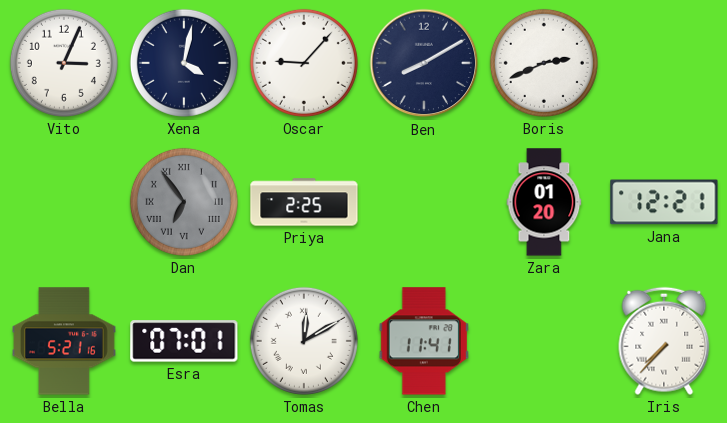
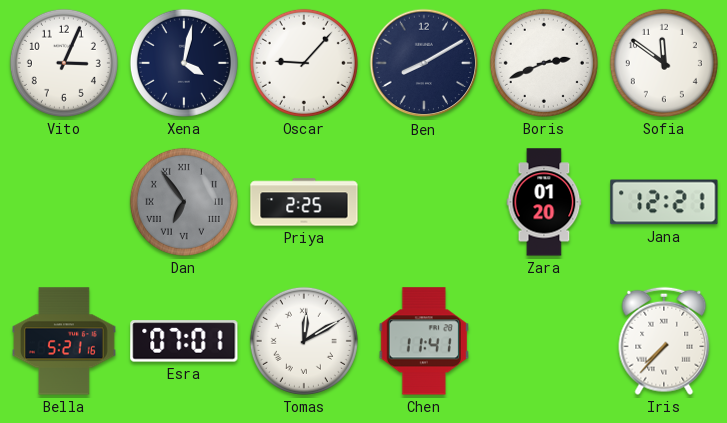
Sofia: none -> 11:51
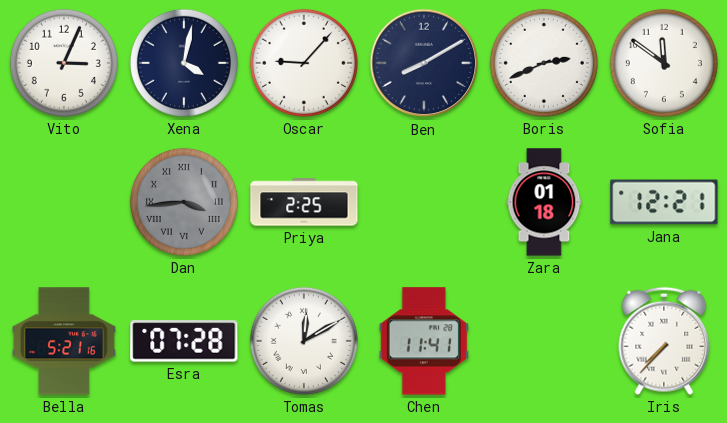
Dan: 6:54 -> 3:44
Zara: 01:20 -> 01:18
Esra: 07:01 -> 07:28
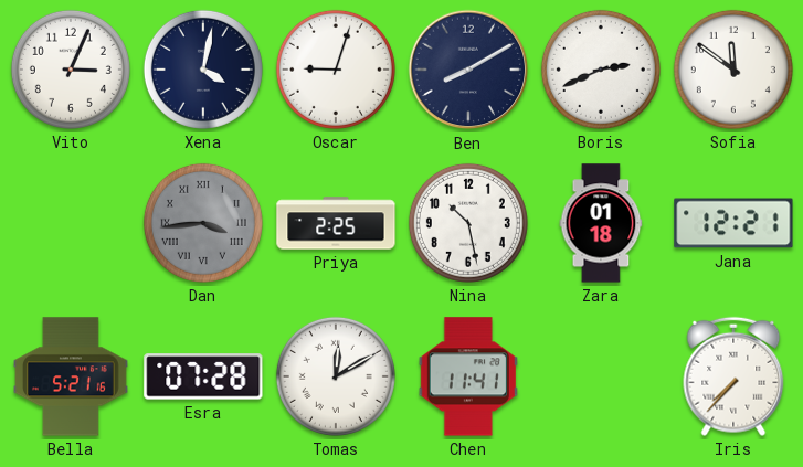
Oscar: 9:07 -> 9:03
Nina: none -> 10:28
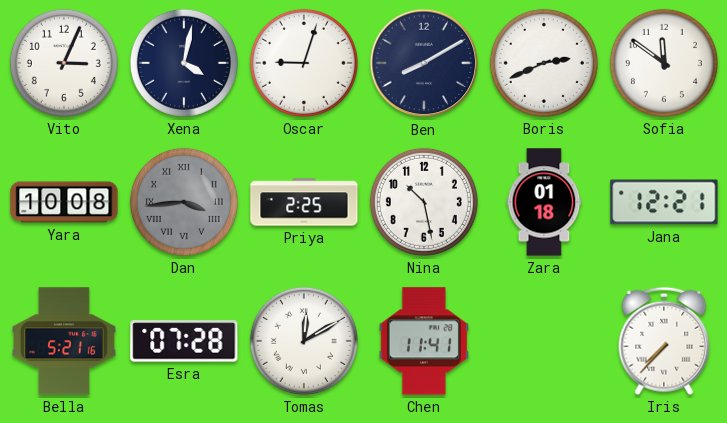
Yara: none -> 10:08
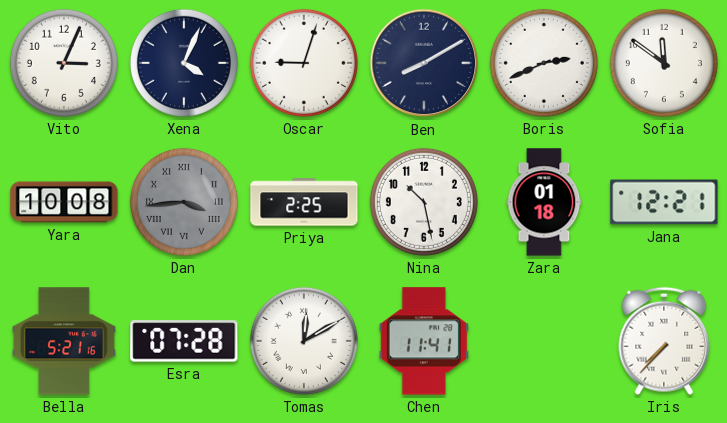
Xena: 4:02 -> 4:04
